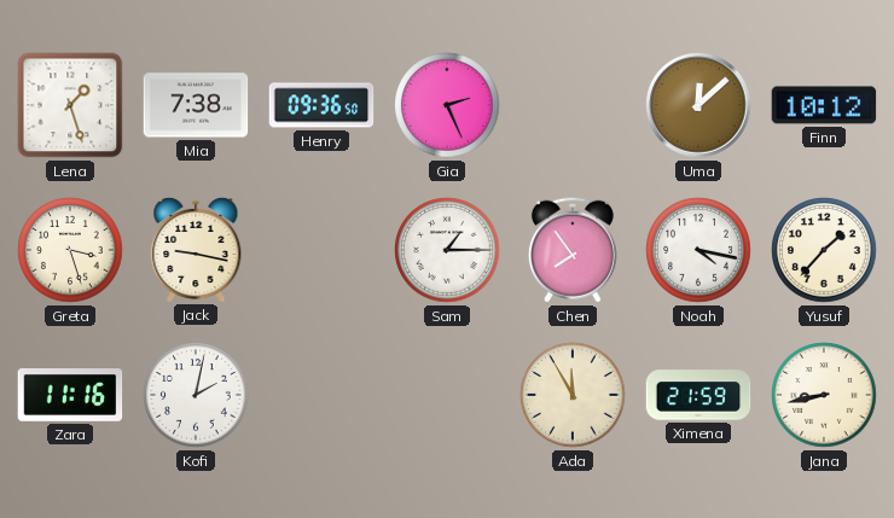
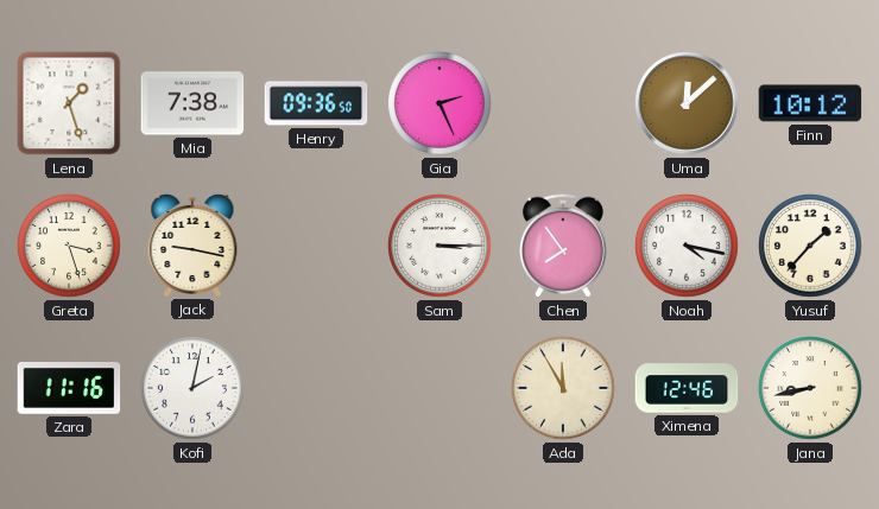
Sam: 1:15 -> 3:15
Ximena: 21:59 -> 12:46
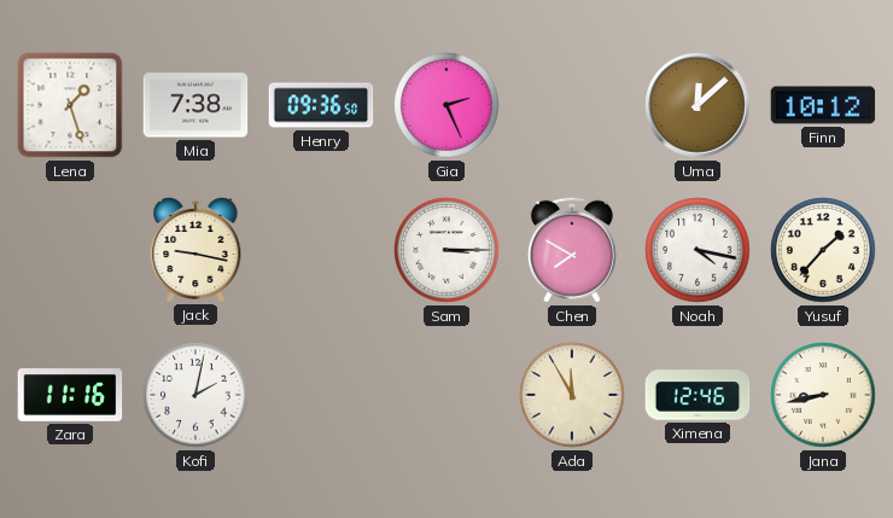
Greta: 3:27 -> none
Chen: 7:54 -> 7:50
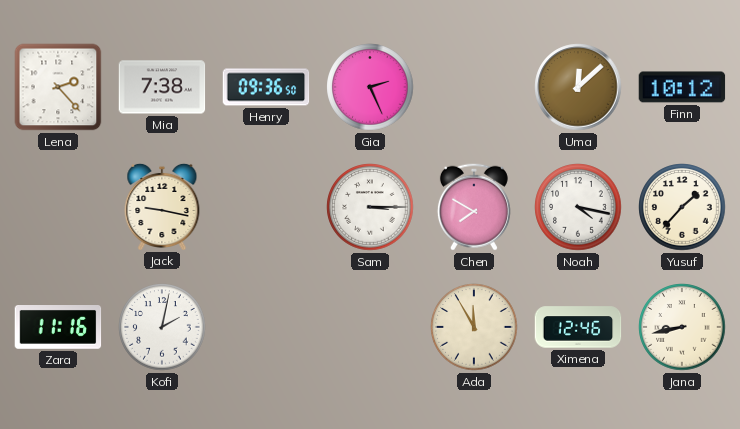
Lena: 1:27 -> 2:23
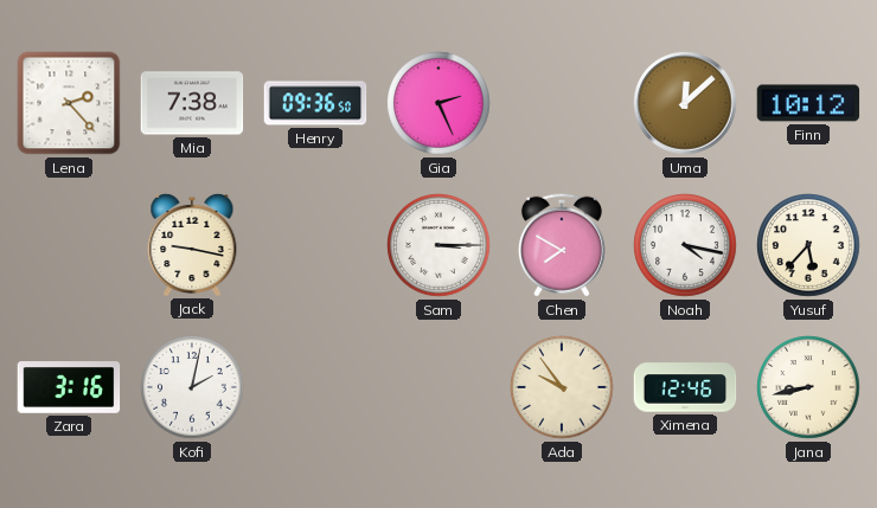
Yusuf: 1:37 -> 5:37
Zara: 11:16 -> 3:16
Ada: 11:55 -> 9:54
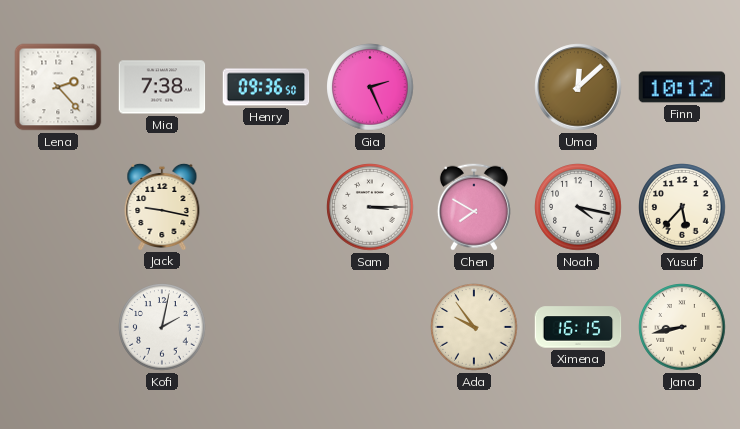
Zara: 3:16 -> none
Ximena: 12:46 -> 16:15
